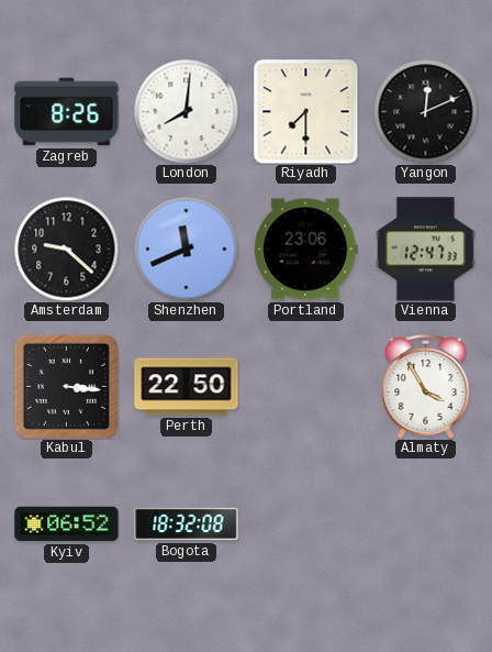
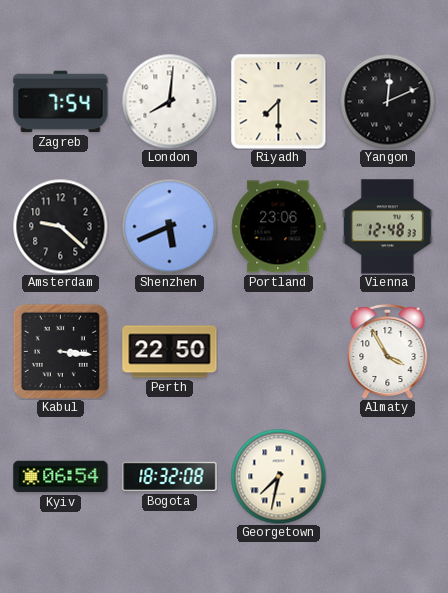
Zagreb: 8:26 -> 7:54
Shenzhen: 11:41 -> 5:41
Vienna: 12:47 -> 12:48
Kyiv: 06:52 -> 06:54
Georgetown: none -> 7:32
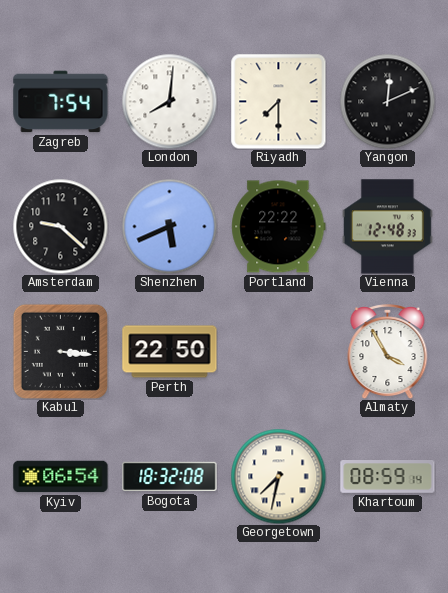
Portland: 23:06 -> 22:22
Khartoum: none -> 08:59
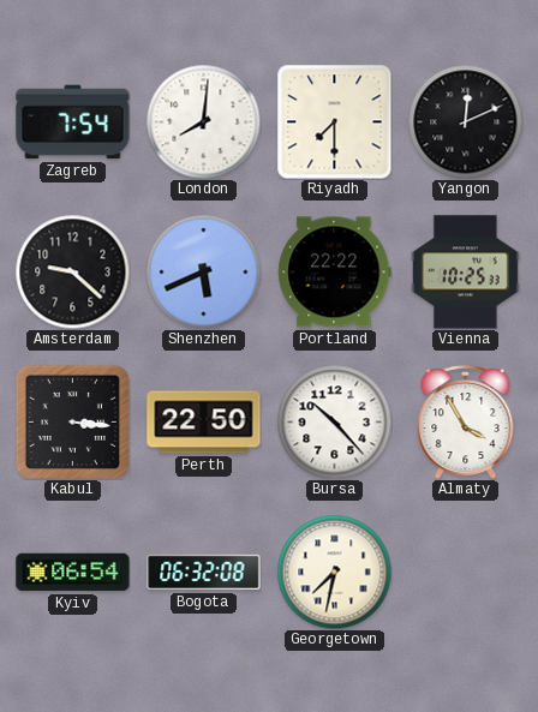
Vienna: 12:48 -> 10:25
Bursa: none -> 10:23
Bogota: 18:32 -> 06:32
Khartoum: 08:59 -> none
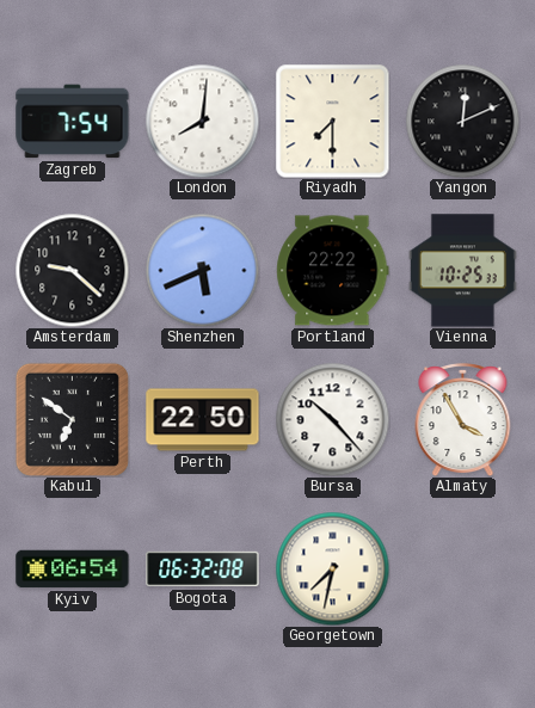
Kabul: 3:16 -> 6:51
